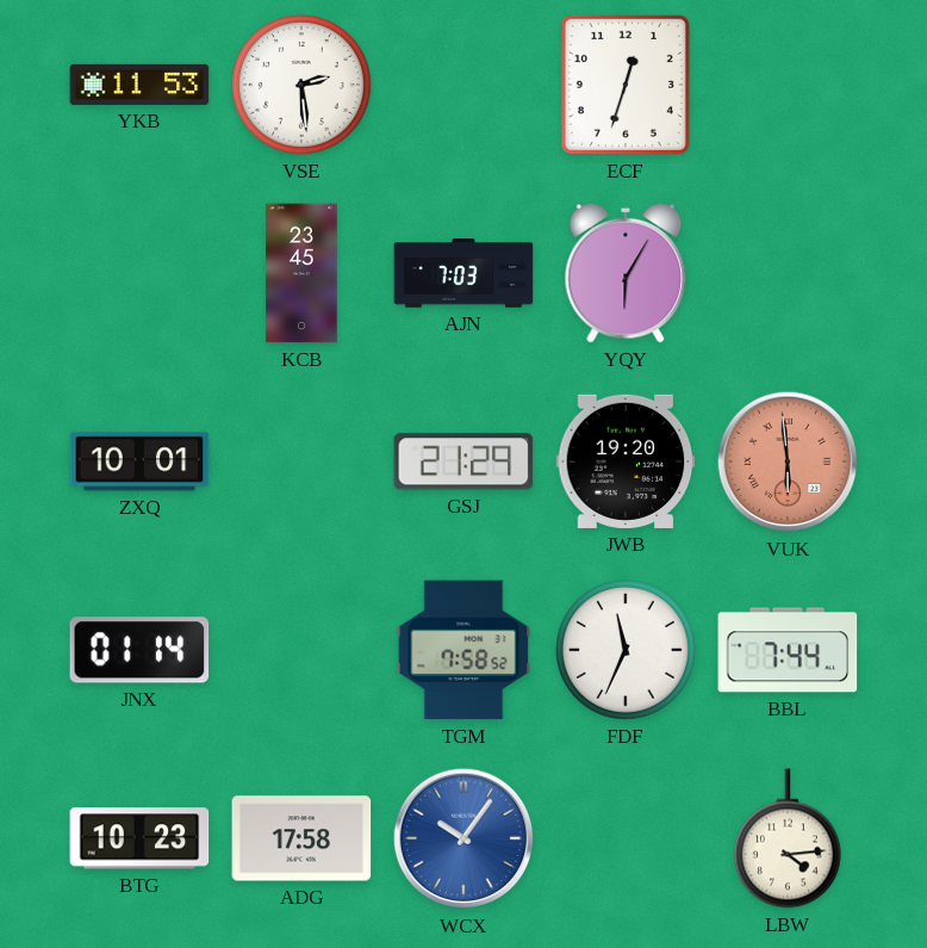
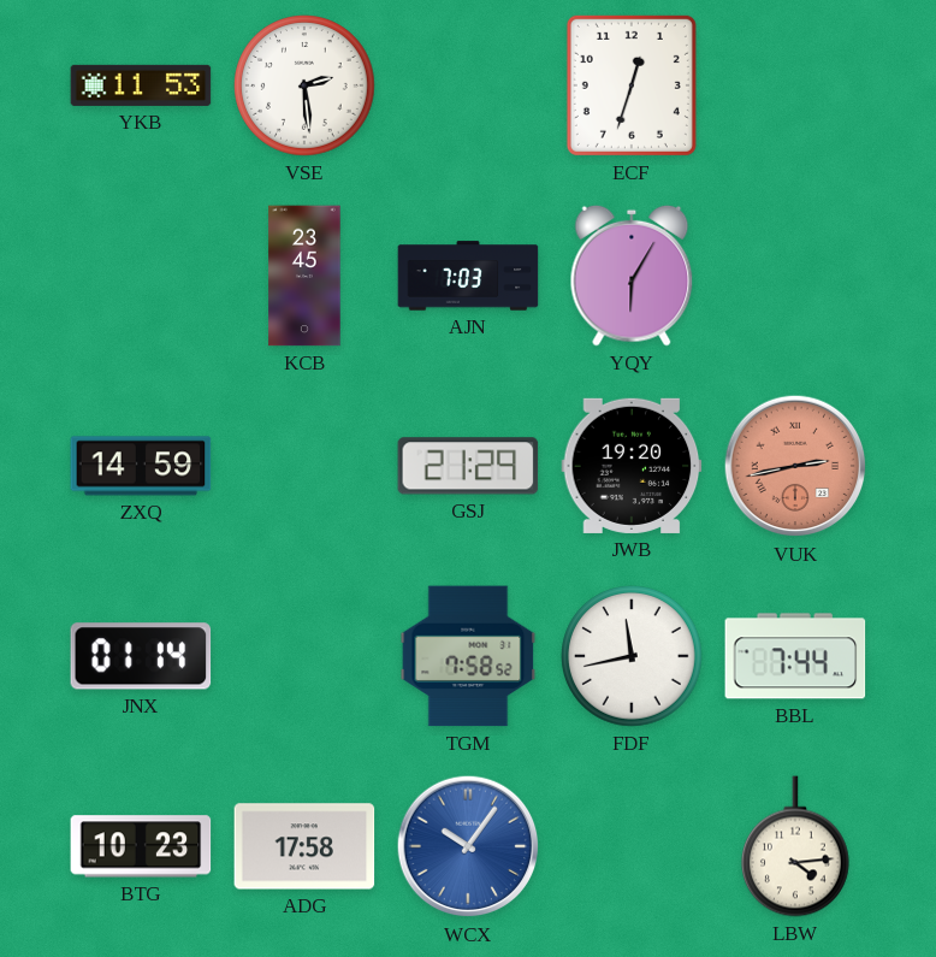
ZXQ: 10:01 -> 14:59
VUK: 5:59 -> 2:43
FDF: 11:34 -> 11:43
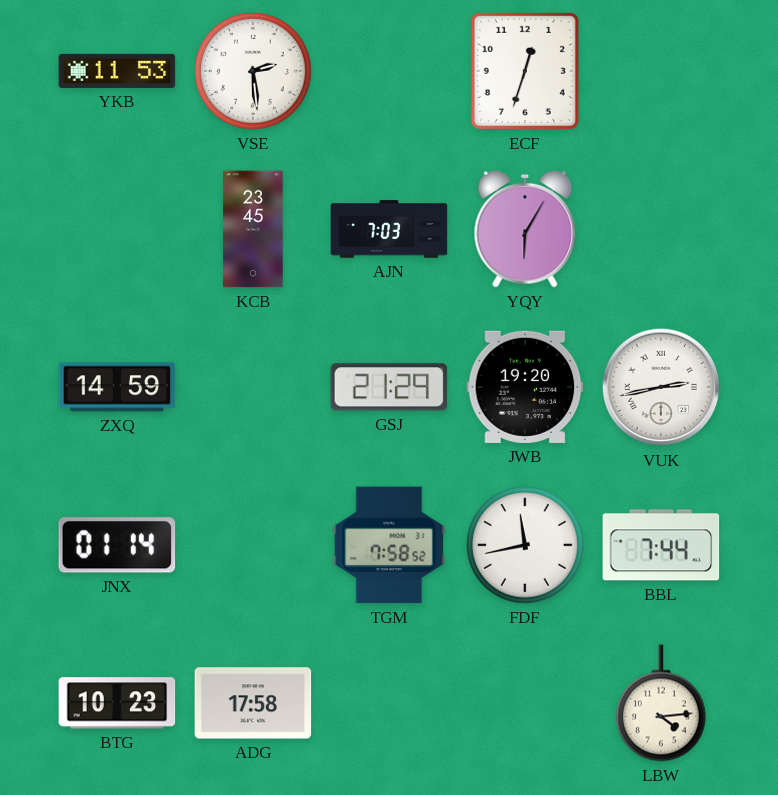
VUK dial: salmon -> white
WCX: 10:06 -> none
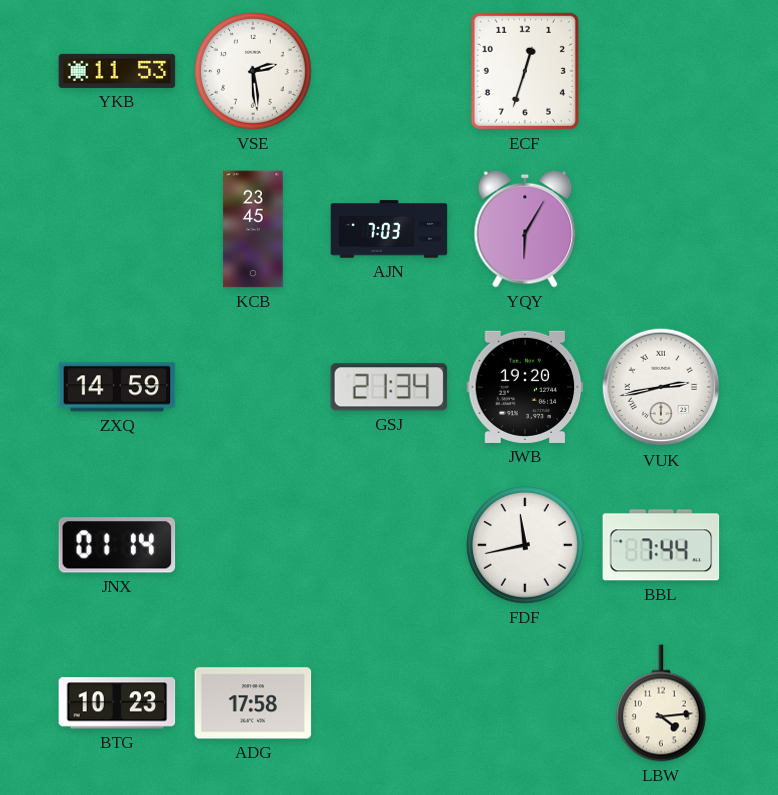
GSJ: 21:29 -> 21:34
TGM: 7:58 -> none
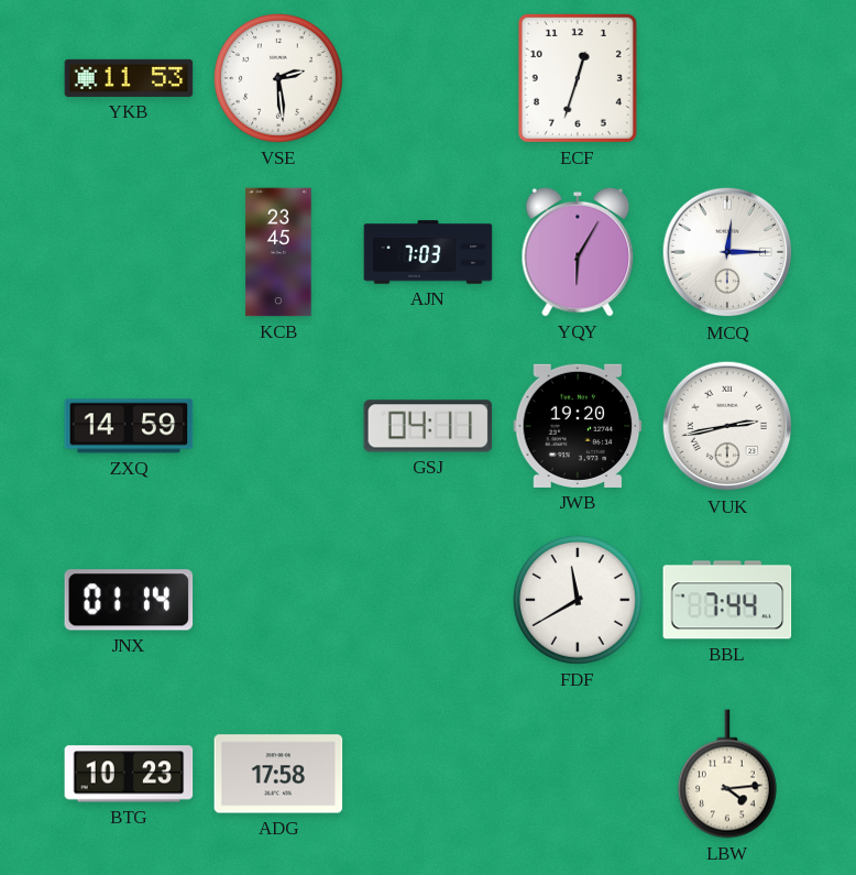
MCQ: none -> 12:15
GSJ: 21:34 -> 04:11
FDF: 11:43 -> 11:40
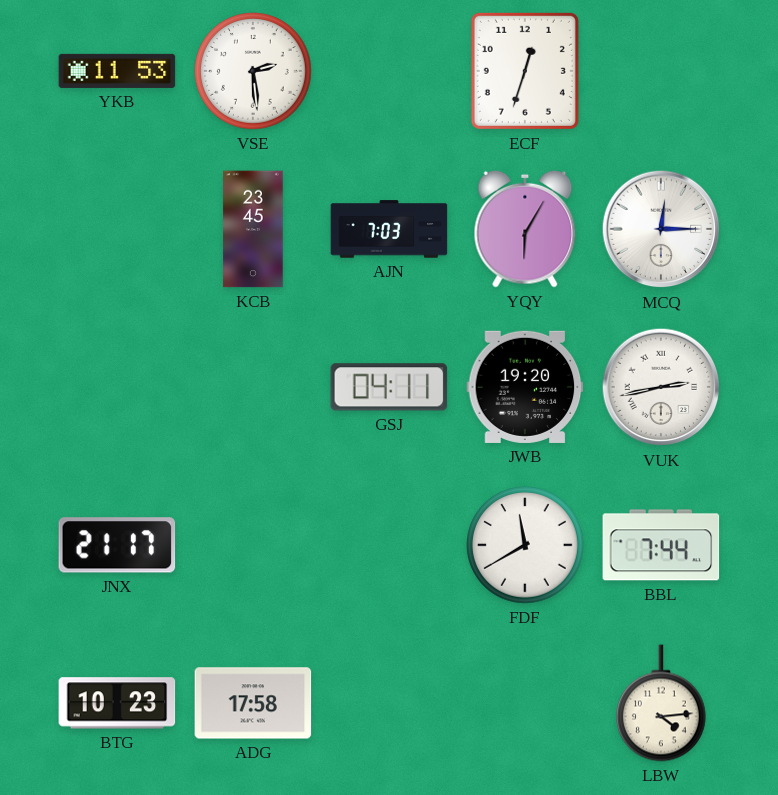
ZXQ: 14:59 -> none
JNX: 01:14 -> 21:17
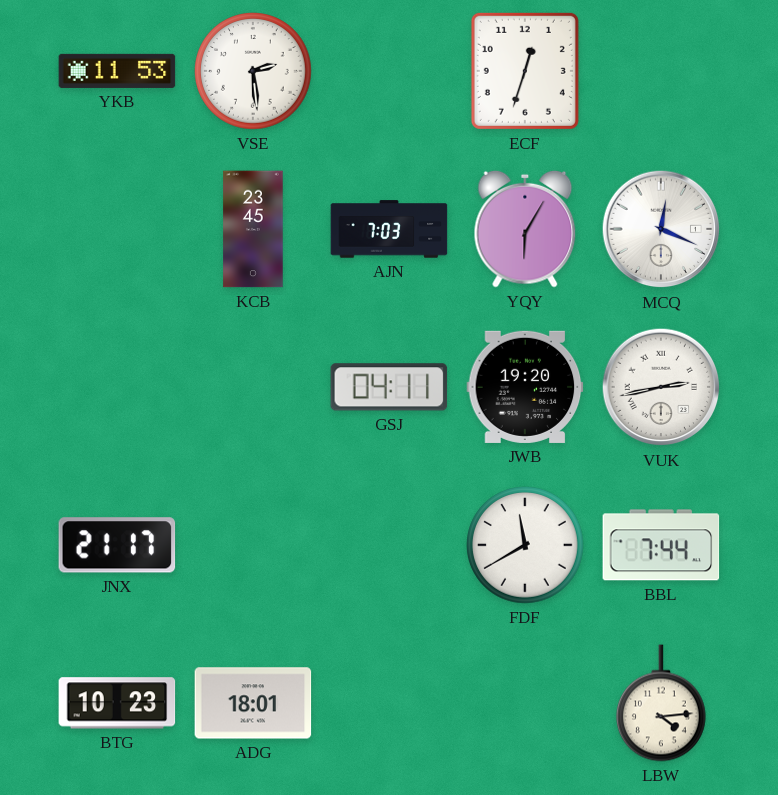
MCQ: 12:15 -> 12:19
ADG: 17:58 -> 18:01
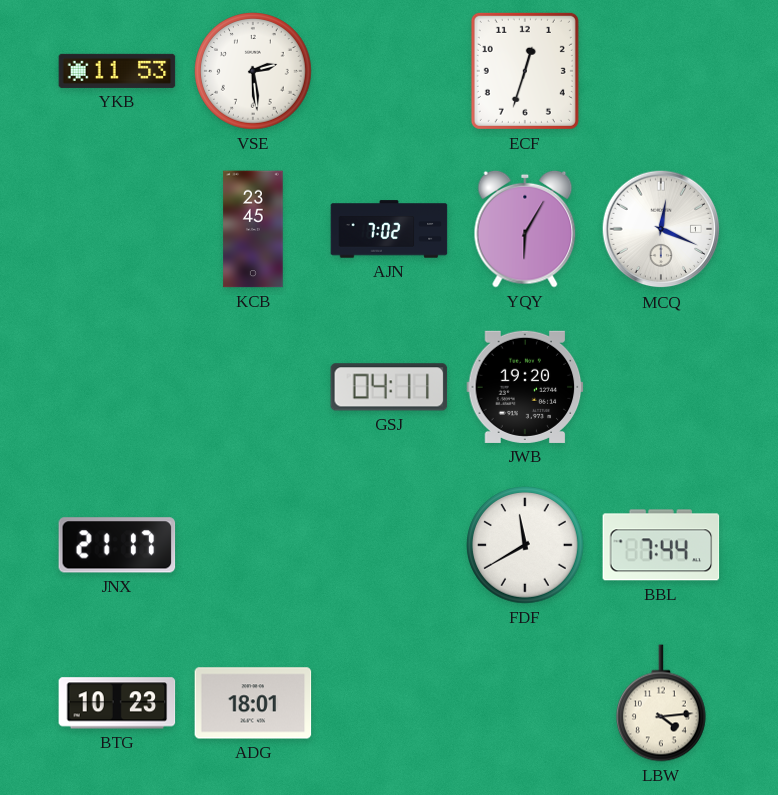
AJN: 7:03 -> 7:02
VUK: 2:43 -> none
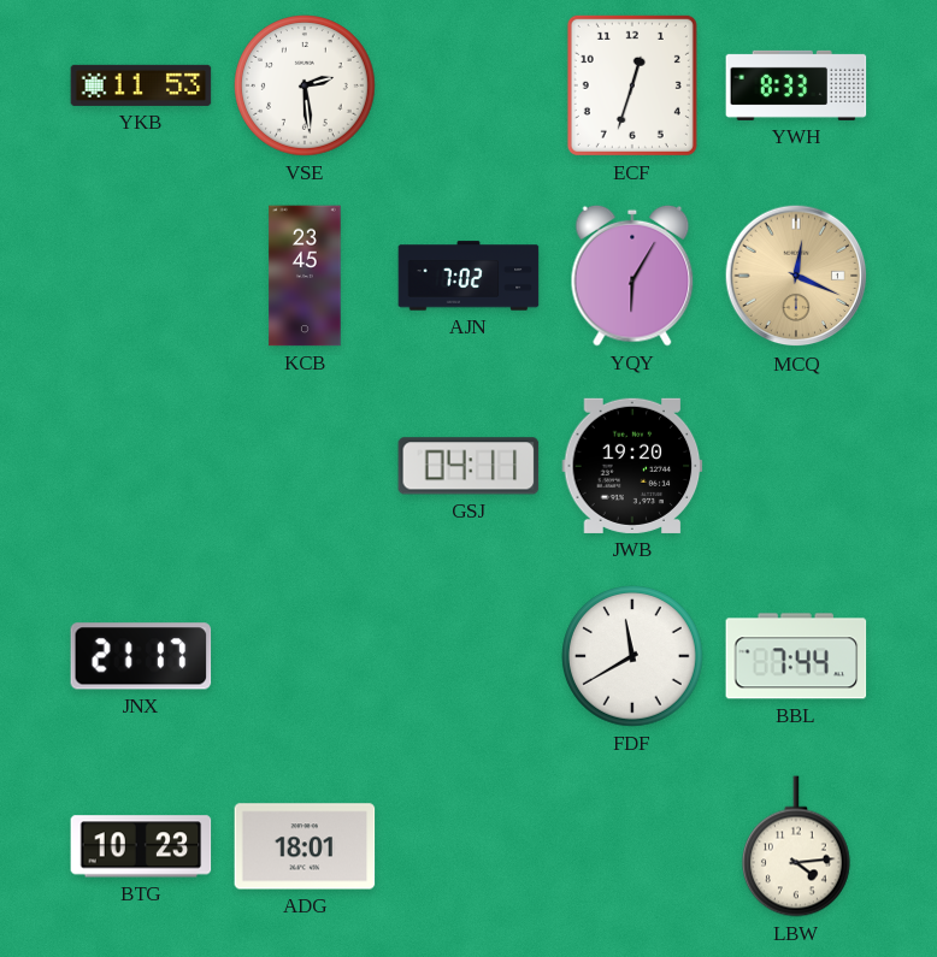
YWH: none -> 8:33
MCQ dial: white -> champagne
